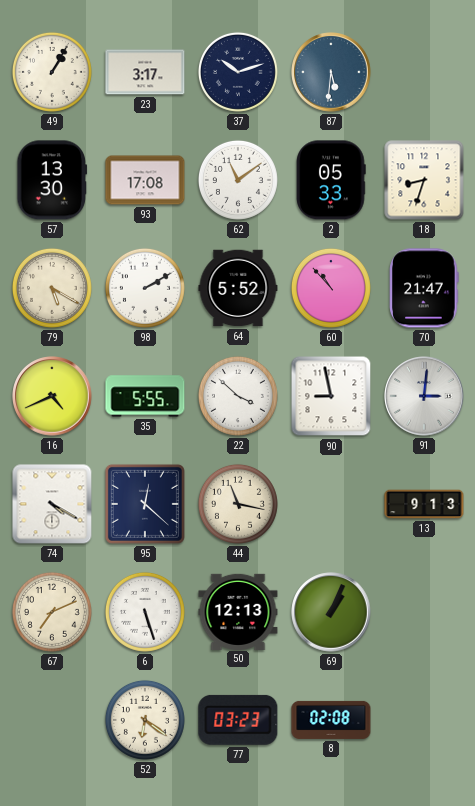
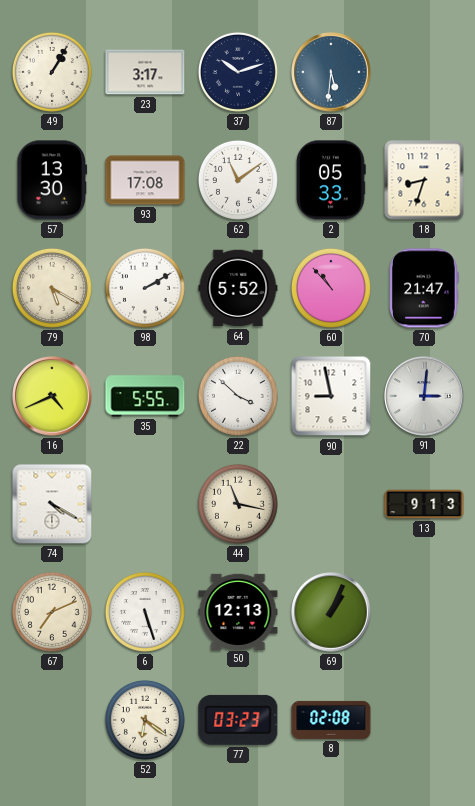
95: 12:22 -> none
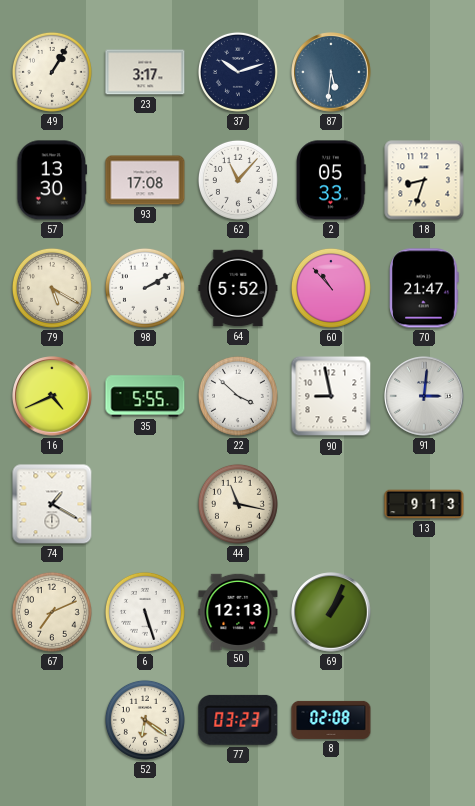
62: 11:09 -> 11:07
74: 4:20 -> 1:20
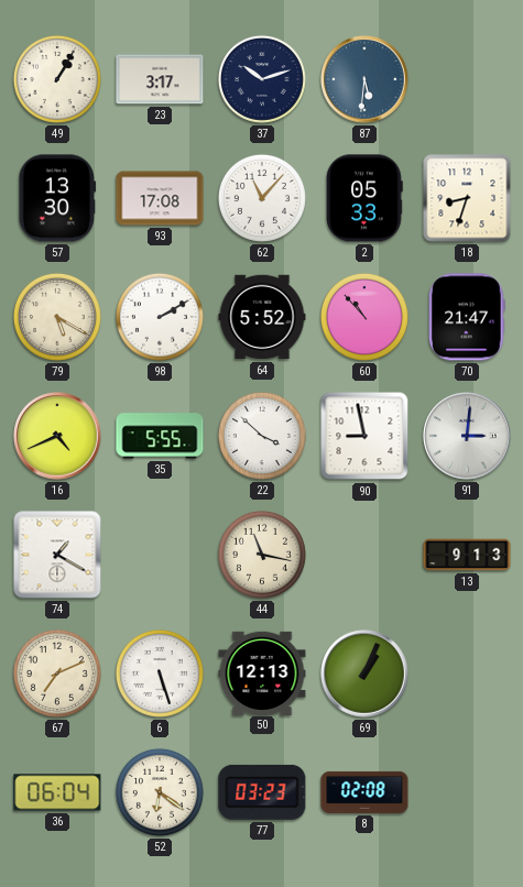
36: none -> 06:04
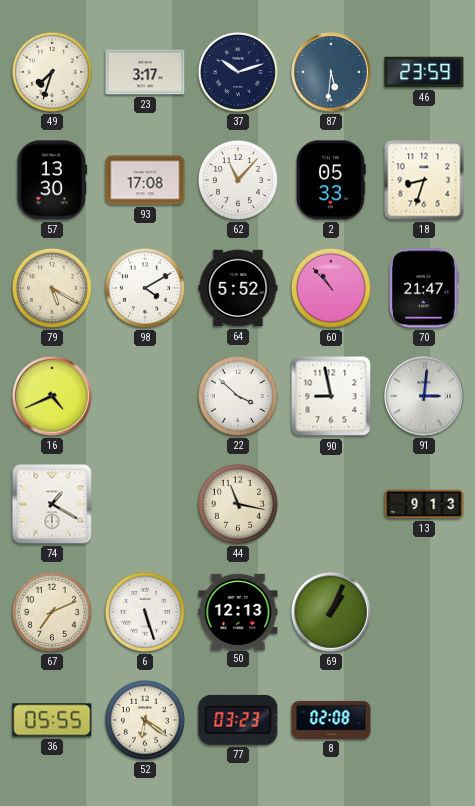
49: 1:05 -> 7:33
46: none -> 23:59
98: 2:10 -> 4:10
35: 5:55 -> none
36: 06:04 -> 05:55
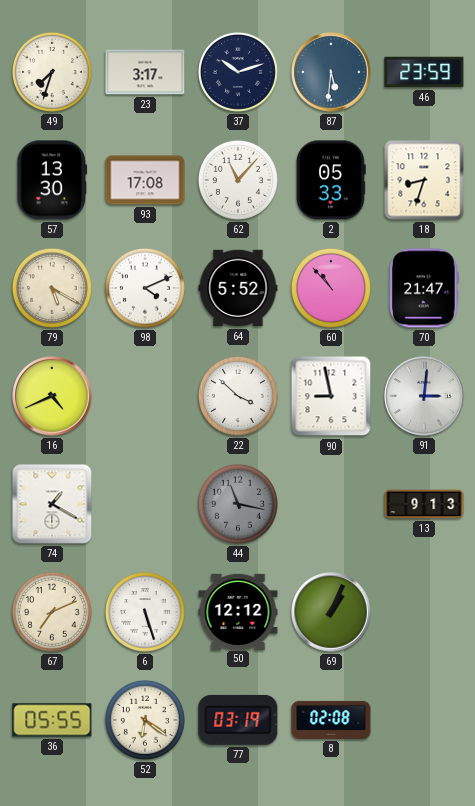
98: 4:10 -> 4:11
44 dial: cream -> grey
50: 12:13 -> 12:12
77: 03:23 -> 03:19
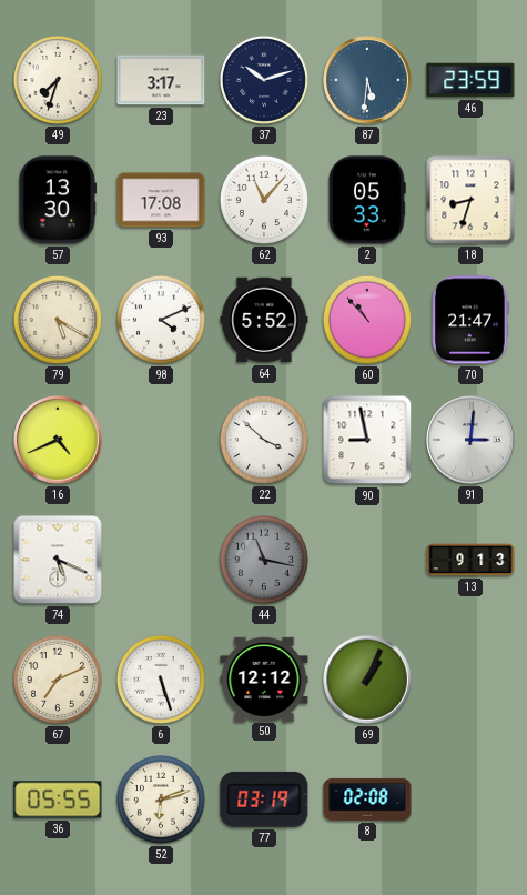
74: 1:20 -> 5:19
52: 6:21 -> 6:12
